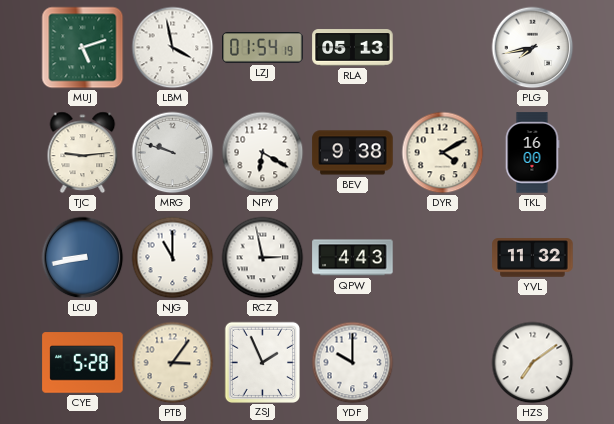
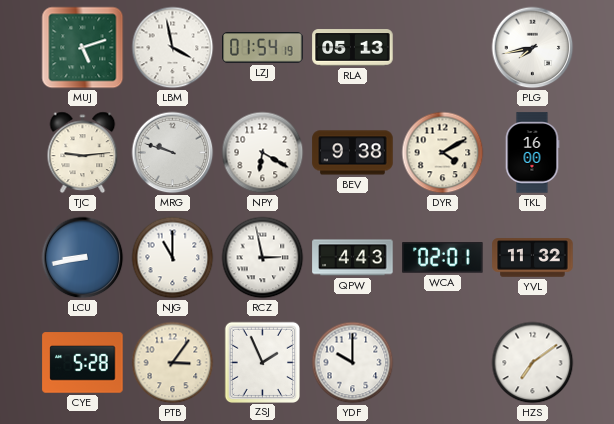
WCA: none -> 02:01
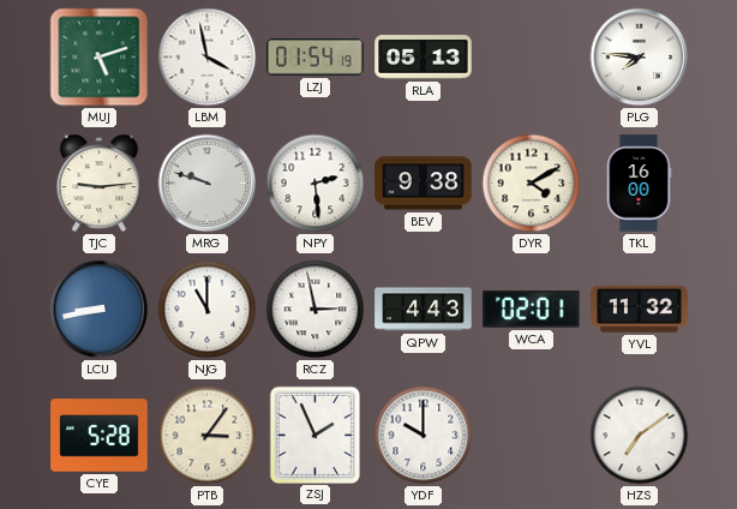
PLG: 7:43 -> 7:46
NPY: 6:20 -> 2:29
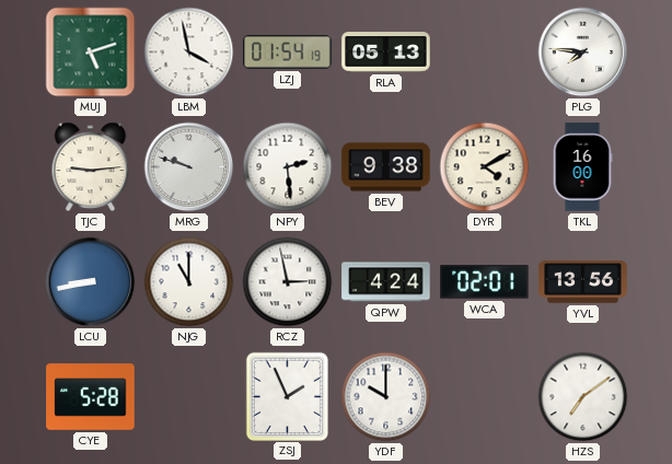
QPW: 4:43 -> 4:24
YVL: 11:32 -> 13:56
PTB: 3:06 -> none
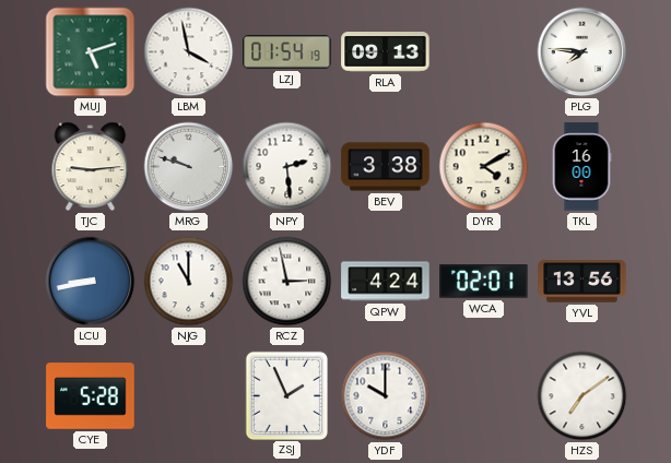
RLA: 05:13 -> 09:13
BEV: 9:38 -> 3:38
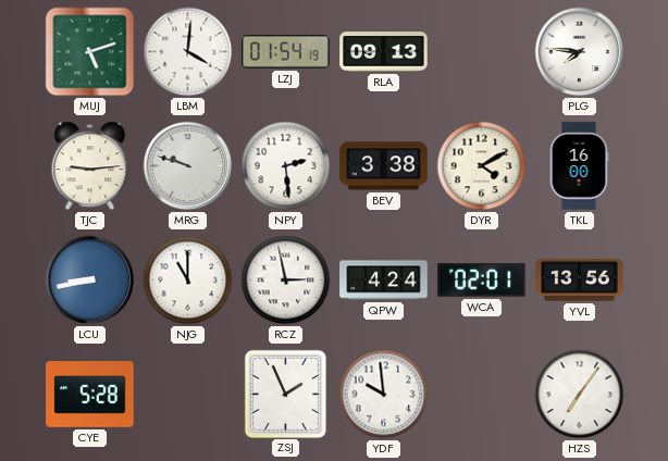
LBM: 3:58 -> 4:01
YDF: 10:00 -> 9:59
HZS: 7:09 -> 7:06
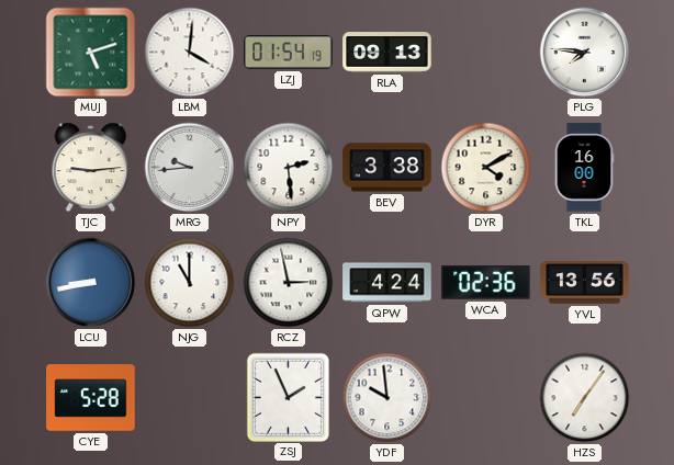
MRG: 9:48 -> 9:44
WCA: 02:01 -> 02:36
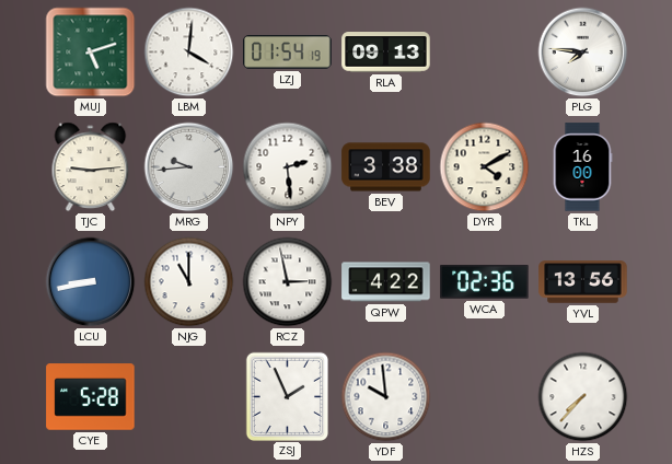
QPW: 4:24 -> 4:22
HZS: 7:06 -> 7:37
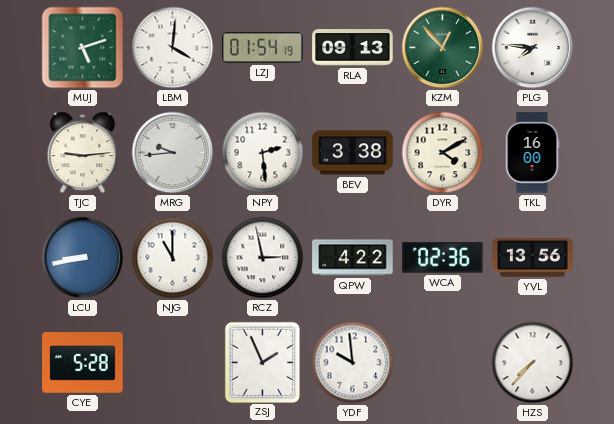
KZM: none -> 12:53
